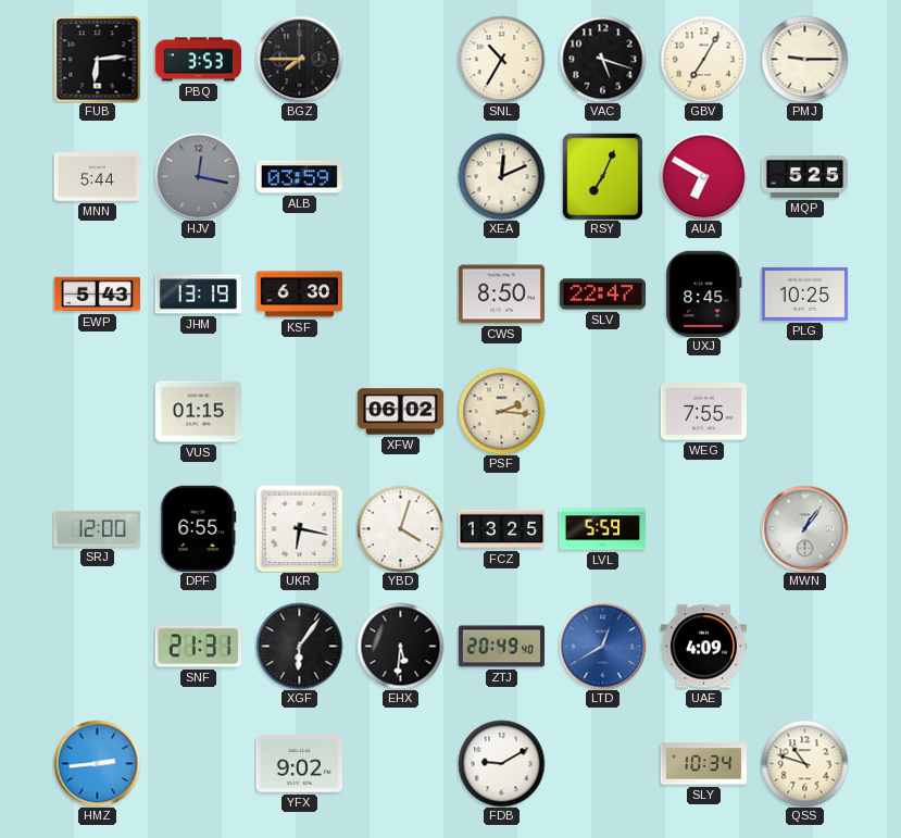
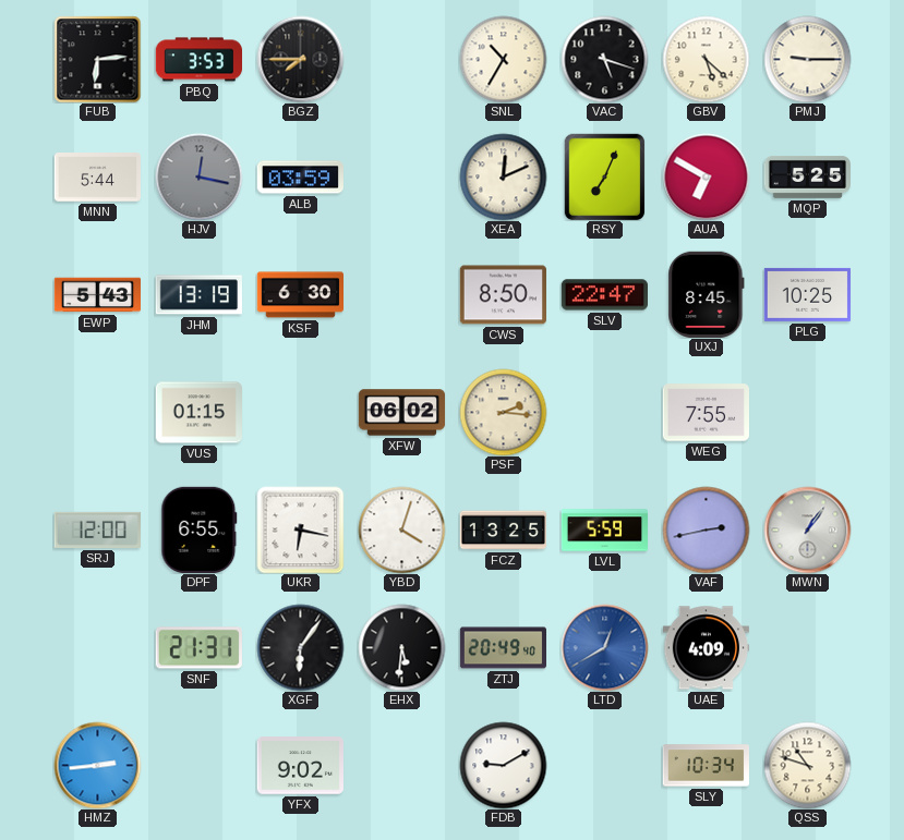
GBV: 7:05 -> 5:22
VAF: none -> 2:43
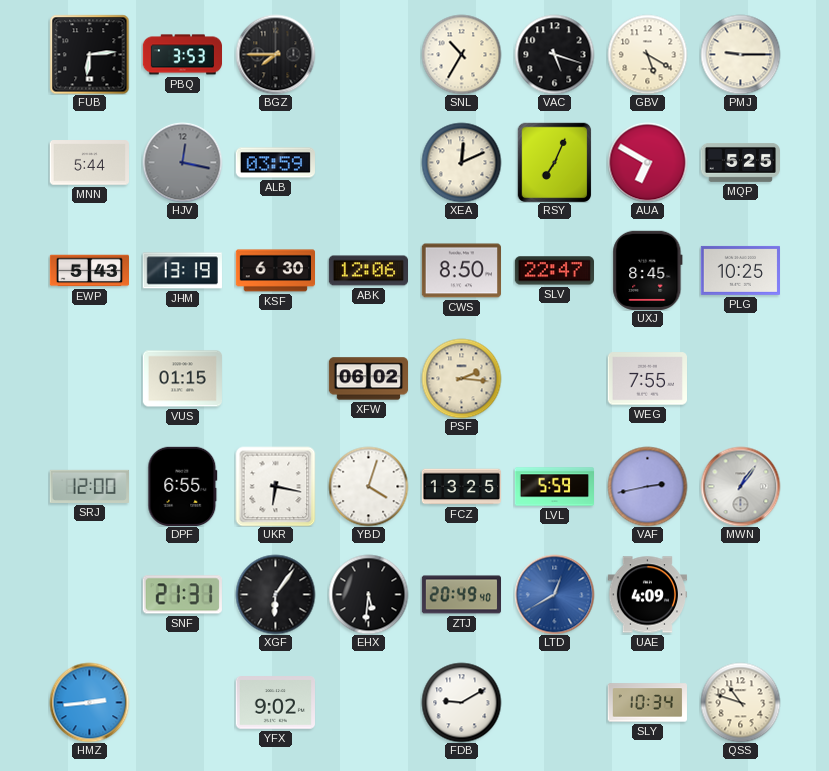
GBV: 5:22 -> 5:20
ABK: none -> 12:06
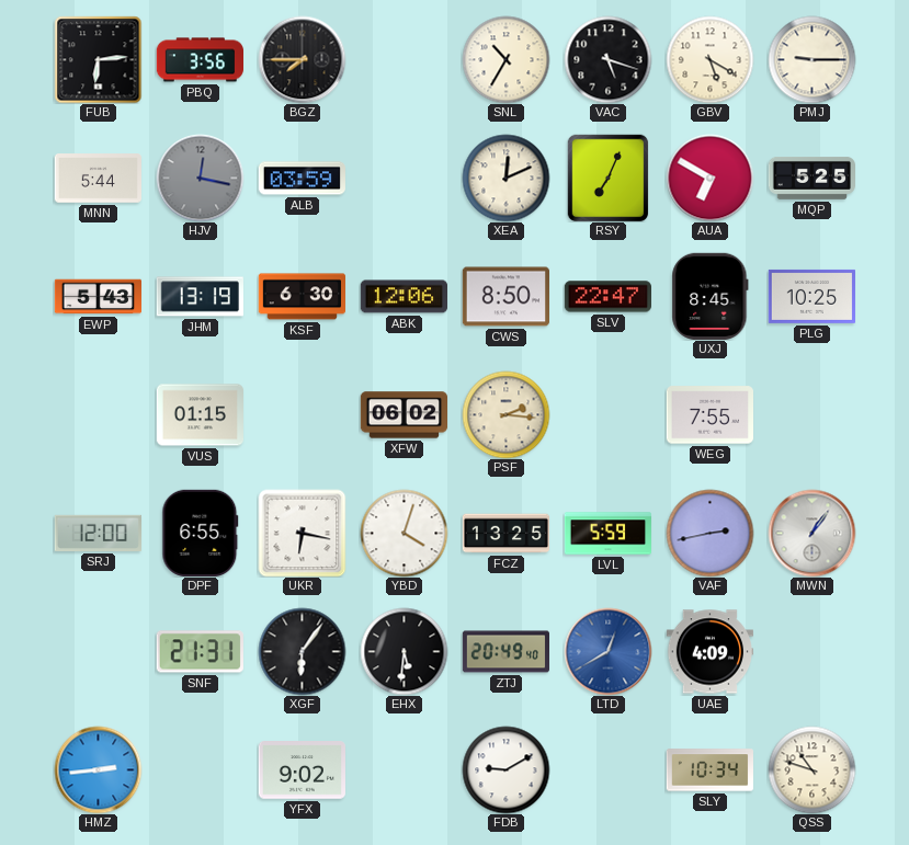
PBQ: 3:53 -> 3:56
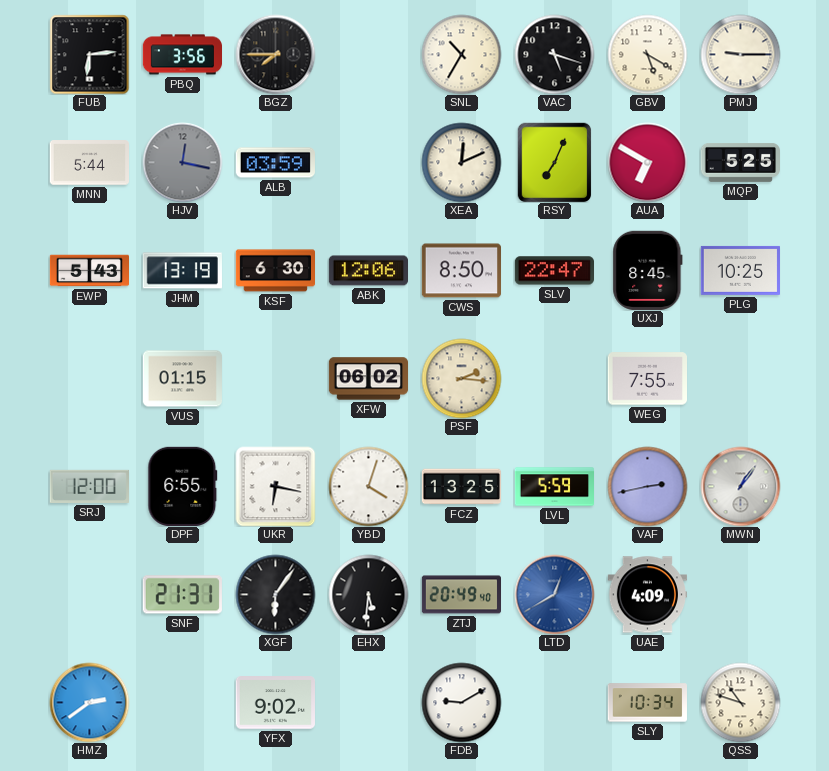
HMZ: 2:44 -> 2:39
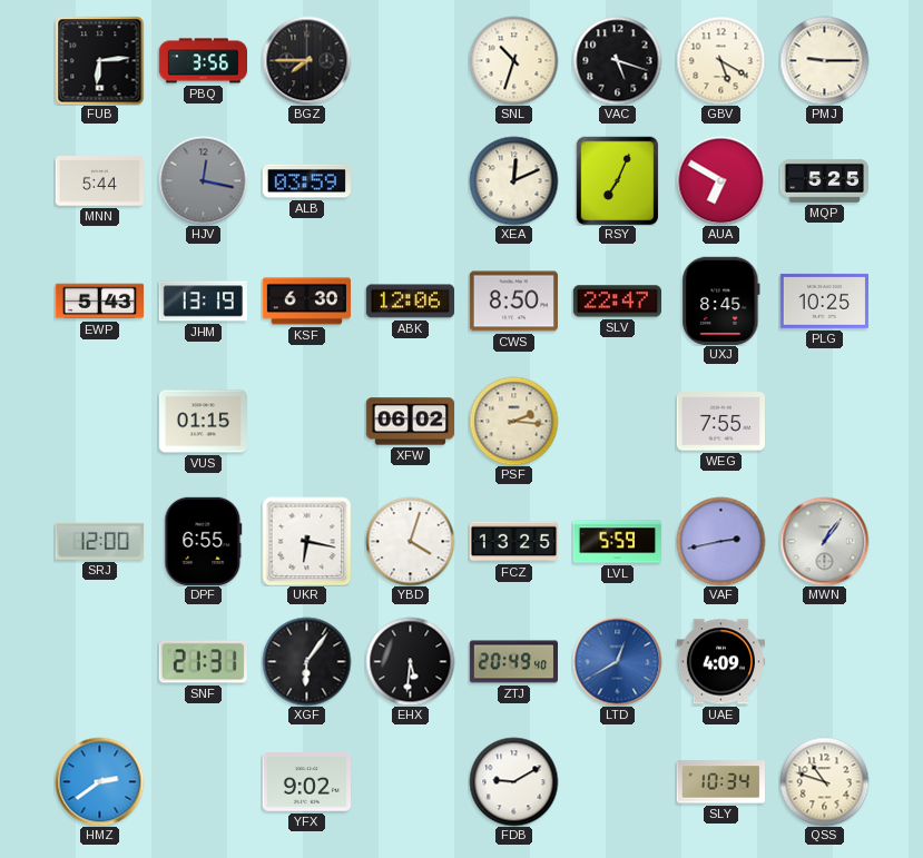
SNL: 10:35 -> 10:33
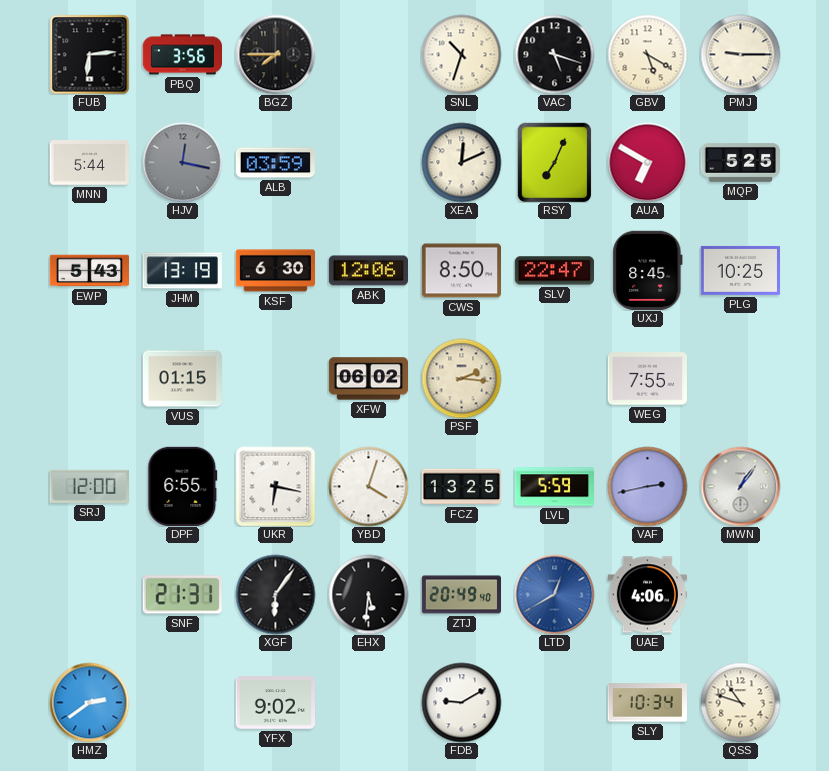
UAE: 4:09 -> 4:06
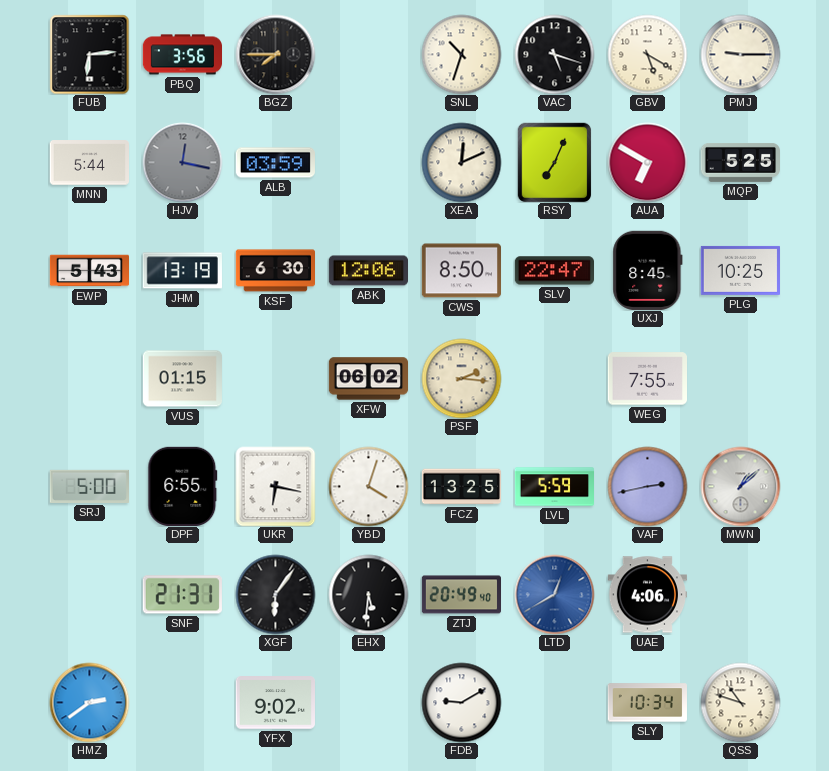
SRJ: 12:00 -> 5:00
MWN: 1:06 -> 1:08
